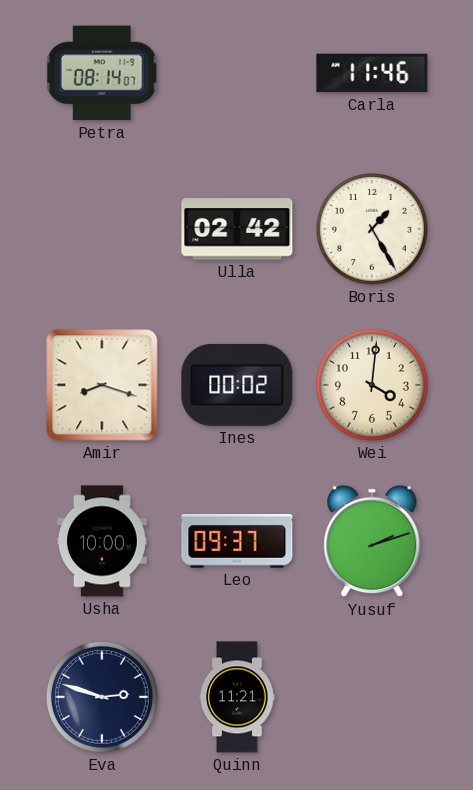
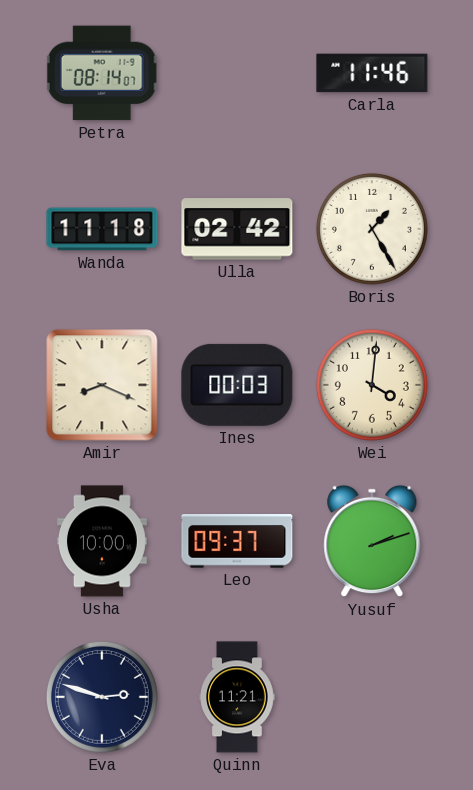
Wanda: none -> 11:18
Amir: 8:18 -> 8:19
Ines: 00:02 -> 00:03
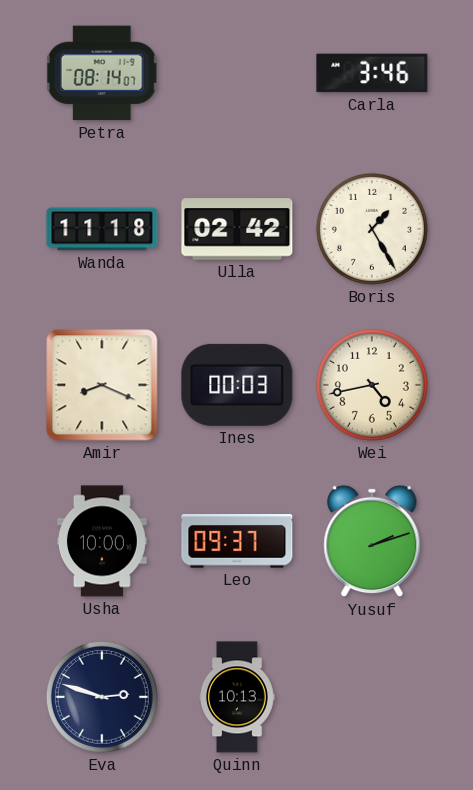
Carla: 11:46 -> 3:46
Wei: 4:01 -> 4:43
Quinn: 11:21 -> 10:13
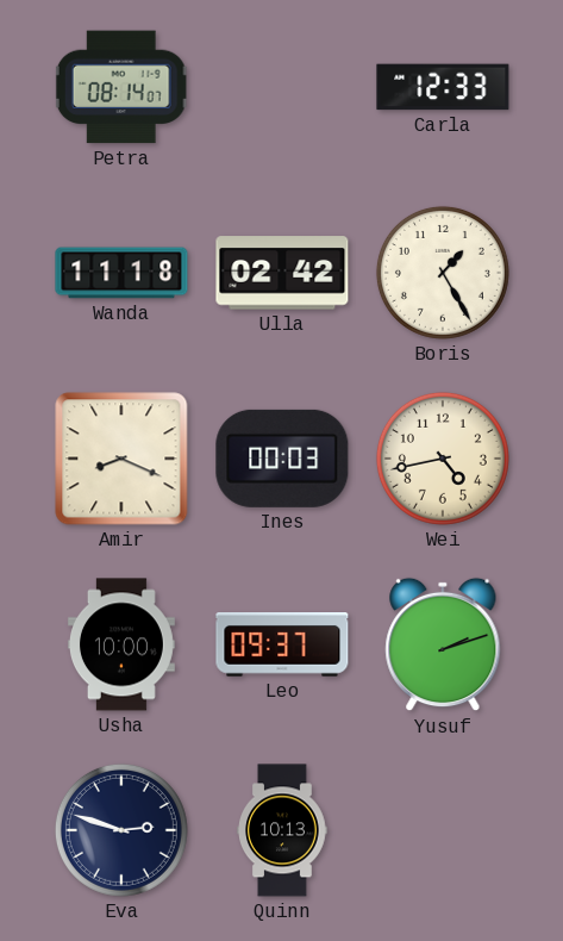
Carla: 3:46 -> 12:33
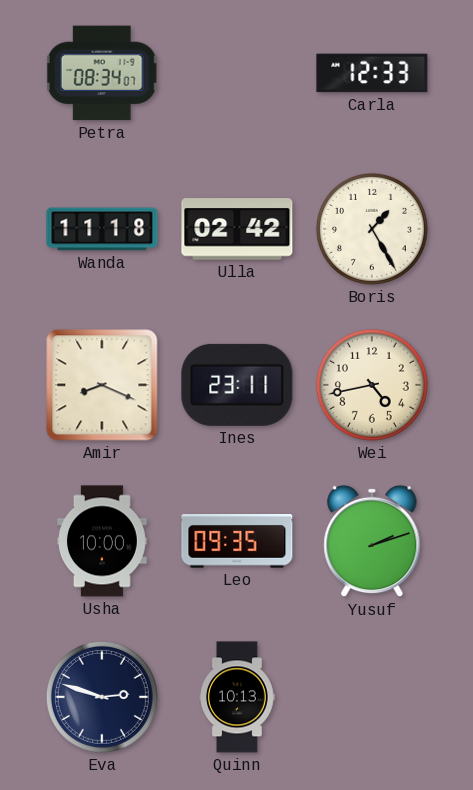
Petra: 08:14 -> 08:34
Ines: 00:03 -> 23:11
Leo: 09:37 -> 09:35
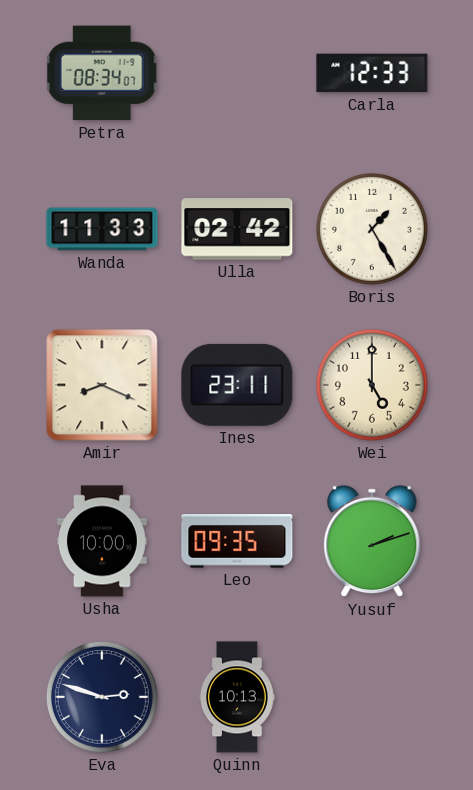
Wanda: 11:18 -> 11:33
Wei: 4:43 -> 5:00
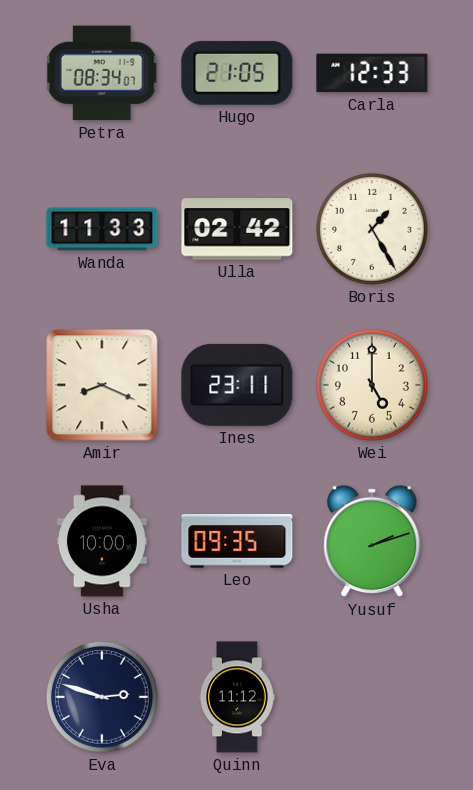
Hugo: none -> 21:05
Quinn: 10:13 -> 11:12
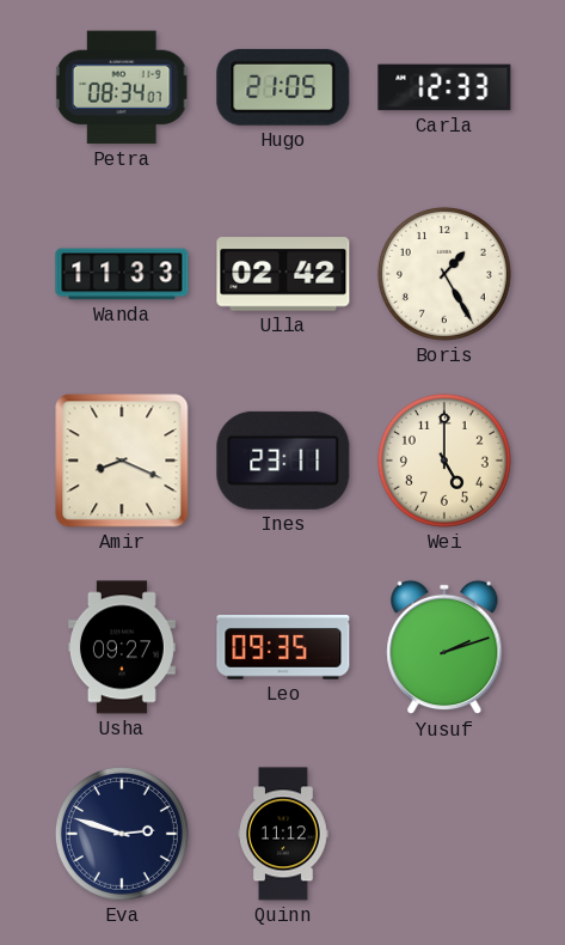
Usha: 10:00 -> 09:27
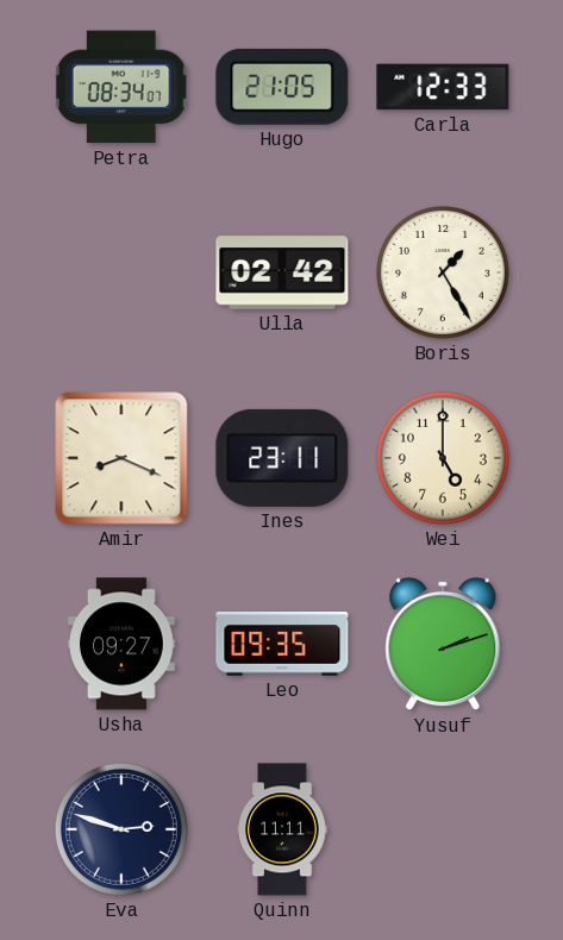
Wanda: 11:33 -> none
Quinn: 11:12 -> 11:11
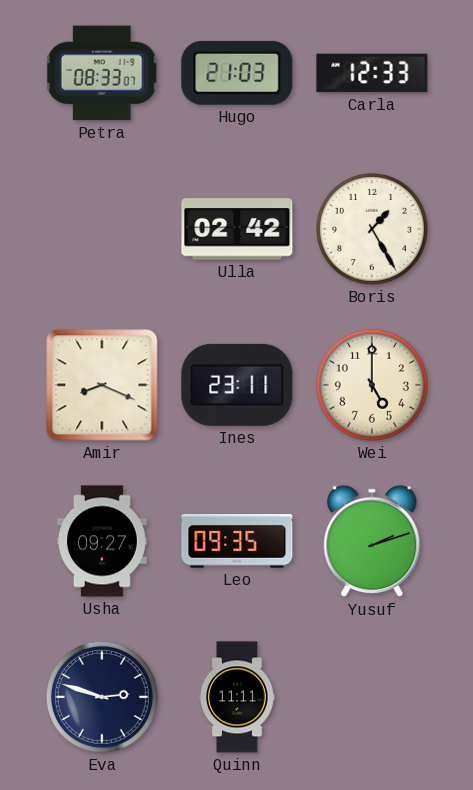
Petra: 08:34 -> 08:33
Hugo: 21:05 -> 21:03
